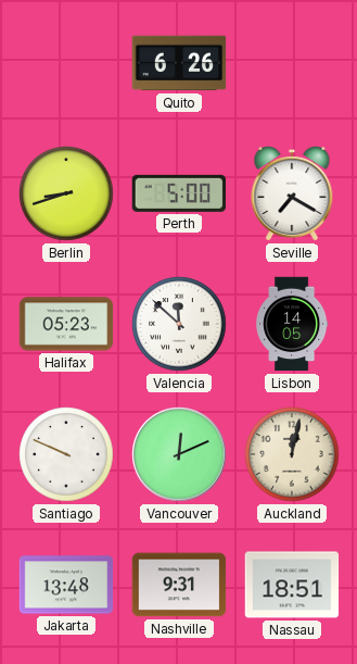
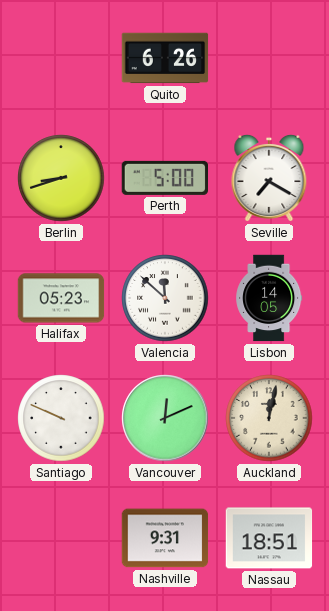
Jakarta: 13:48 -> none
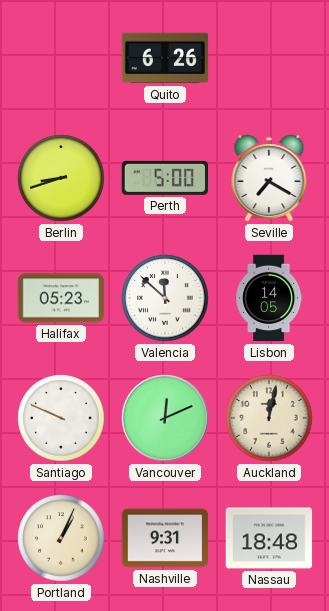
Portland: none -> 1:04
Nassau: 18:51 -> 18:48
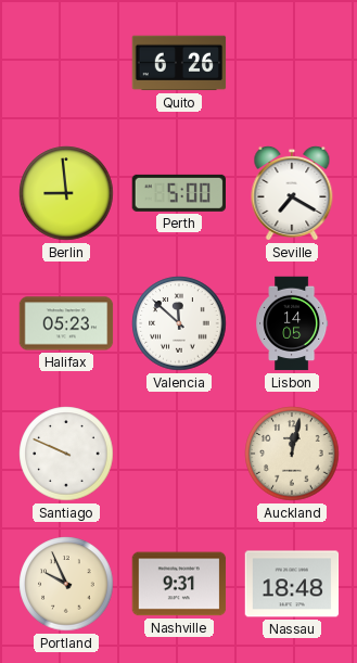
Berlin: 8:42 -> 8:59
Vancouver: 12:11 -> none
Portland: 1:04 -> 9:56
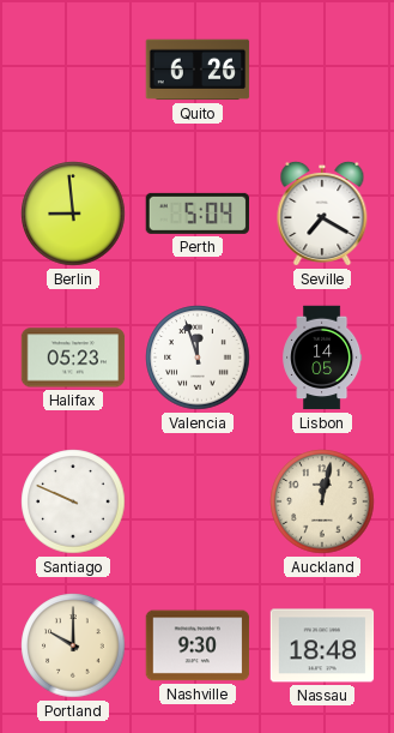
Perth: 5:00 -> 5:04
Valencia: 11:52 -> 11:57
Portland: 9:56 -> 10:00
Nashville: 9:31 -> 9:30
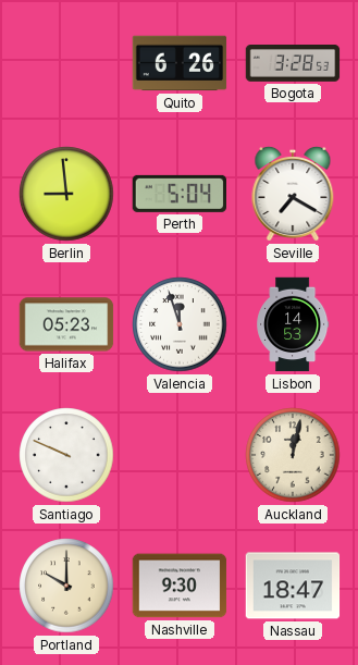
Bogota: none -> 3:28
Lisbon: 14:05 -> 14:53
Nassau: 18:48 -> 18:47
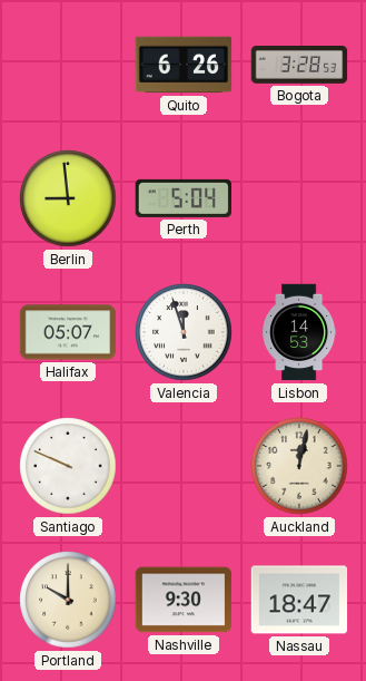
Seville: 7:20 -> none
Halifax: 05:23 -> 05:07
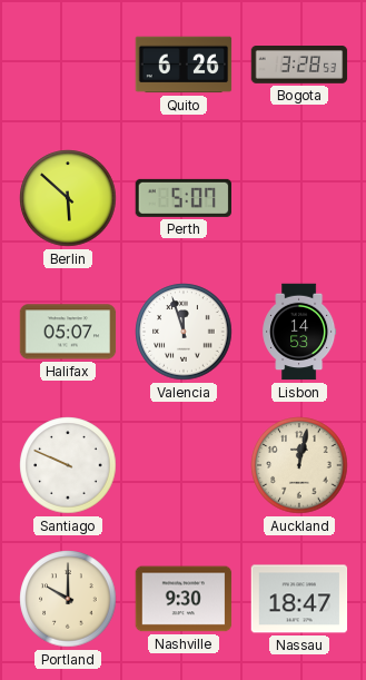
Berlin: 8:59 -> 5:52
Perth: 5:04 -> 5:07
